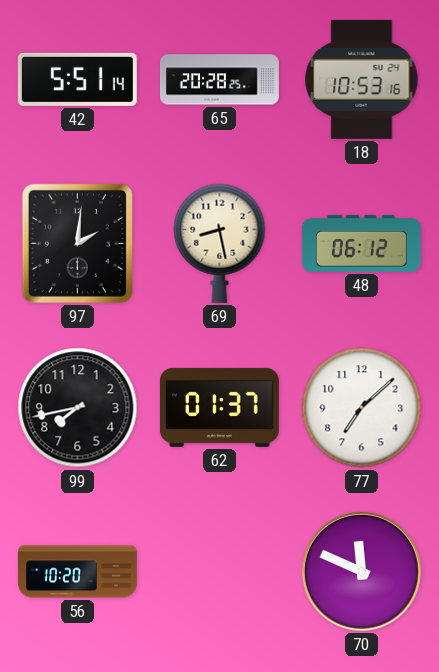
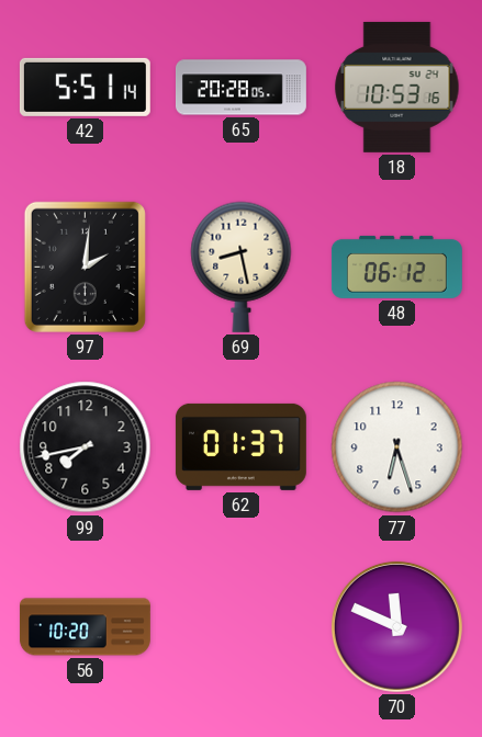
65: 20:28:25 -> 20:28:05
77: 7:08 -> 6:27
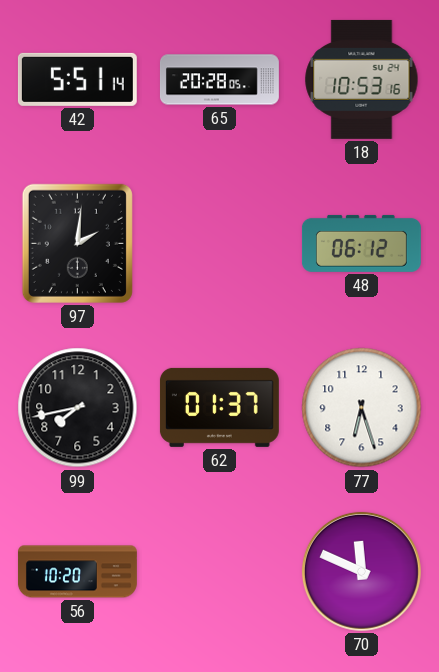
69: 8:28 -> none
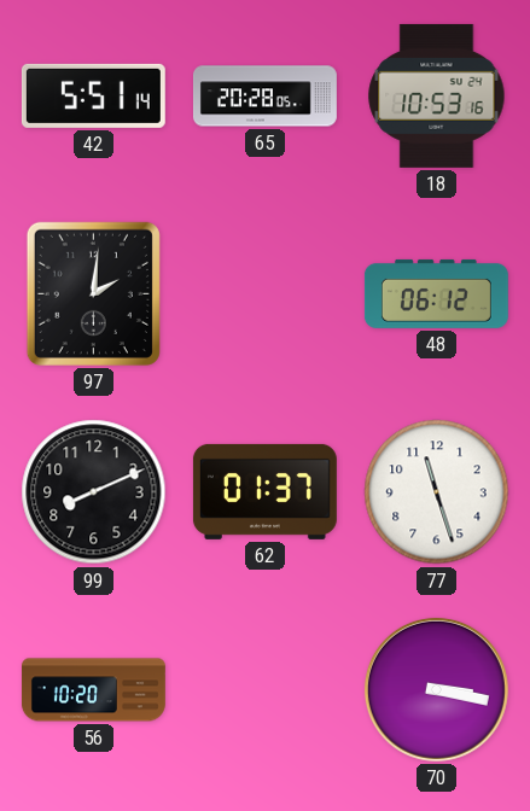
99: 7:43 -> 8:11
77: 6:27 -> 11:27
70: 11:49 -> 3:17
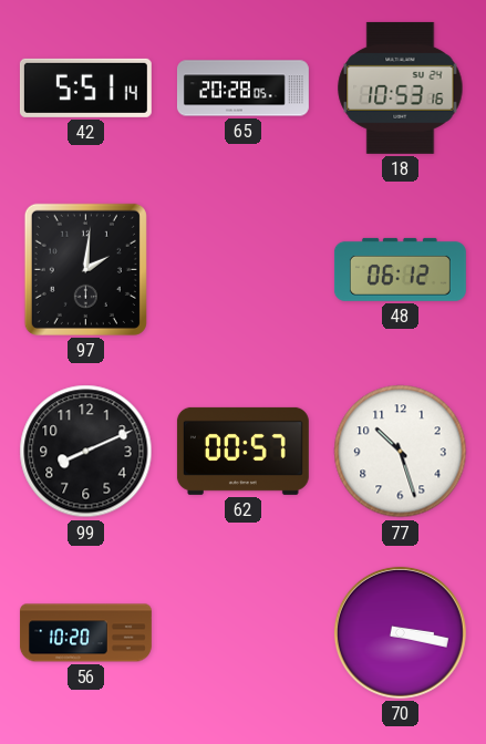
62: 01:37 -> 00:57
77: 11:27 -> 10:27
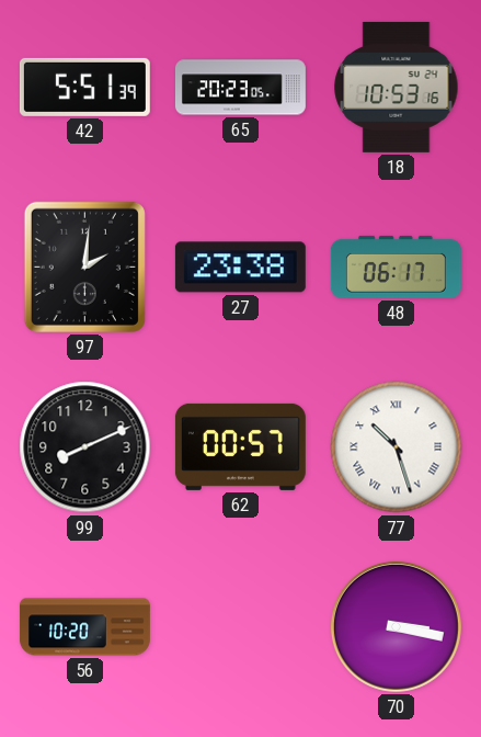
42: 5:51:14 -> 5:51:39
65: 20:28 -> 20:23
27: none -> 23:38
48: 06:12 -> 06:17
77 numerals: Arabic -> Roman
